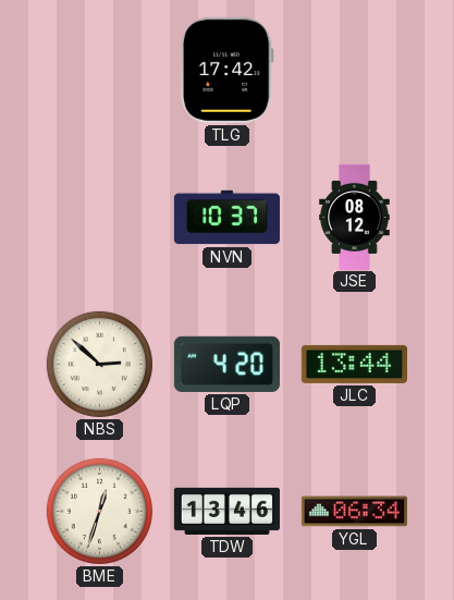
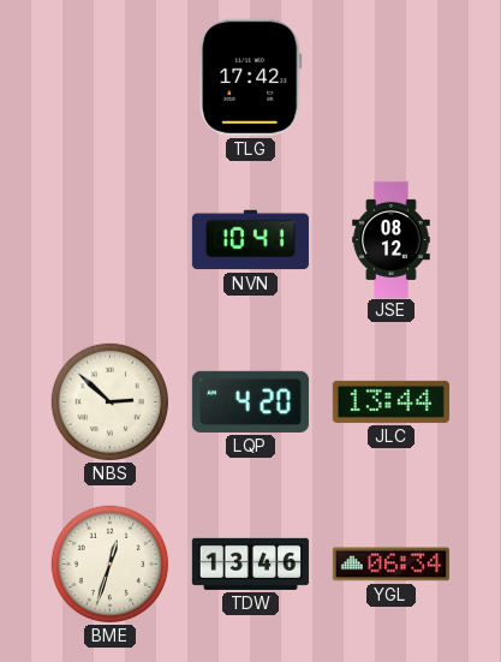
NVN: 10:37 -> 10:41
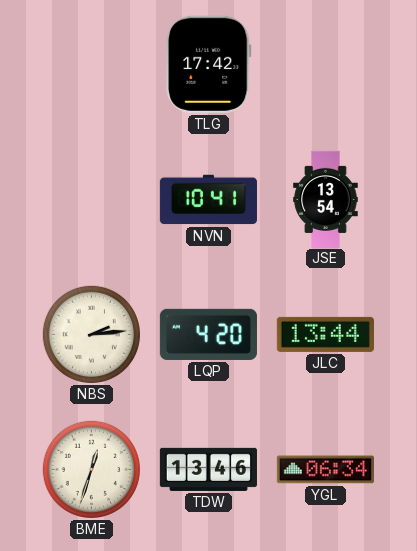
JSE: 08:12 -> 13:54
NBS: 2:52 -> 2:14
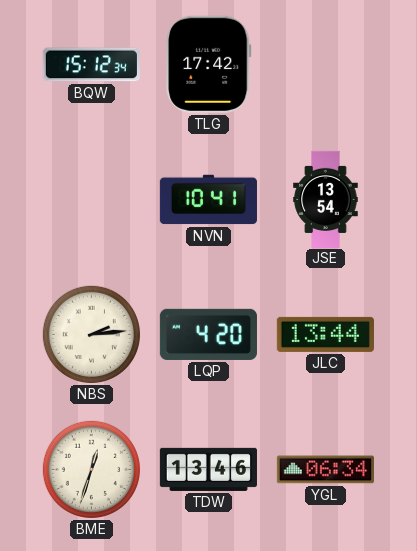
BQW: none -> 15:12
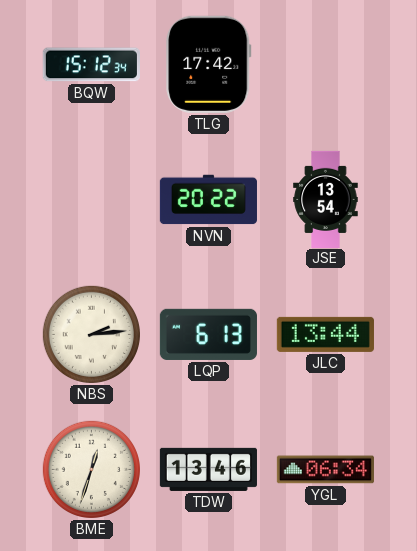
NVN: 10:41 -> 20:22
LQP: 4:20 -> 6:13
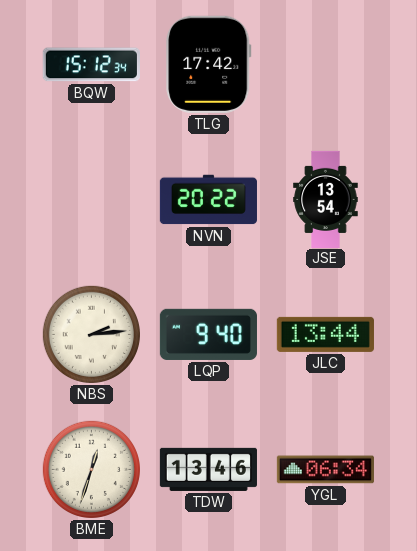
LQP: 6:13 -> 9:40
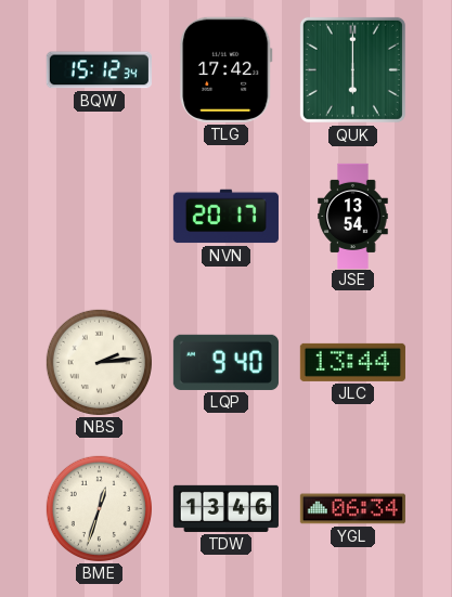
QUK: none -> 6:00
NVN: 20:22 -> 20:17
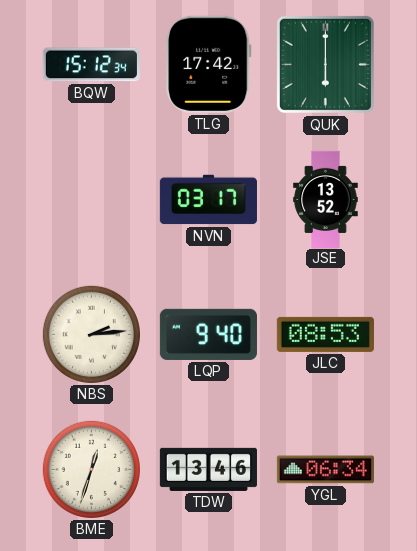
NVN: 20:17 -> 03:17
JSE: 13:54 -> 13:52
JLC: 13:44 -> 08:53
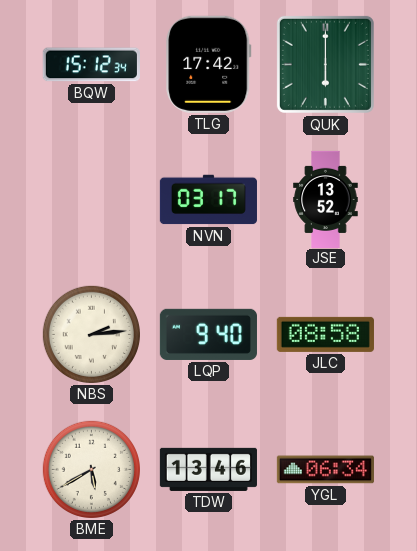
JLC: 08:53 -> 08:58
BME: 12:33 -> 5:40
